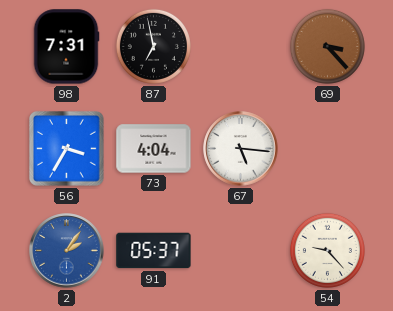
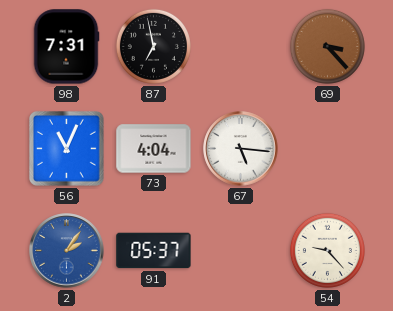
56: 3:35 -> 11:04
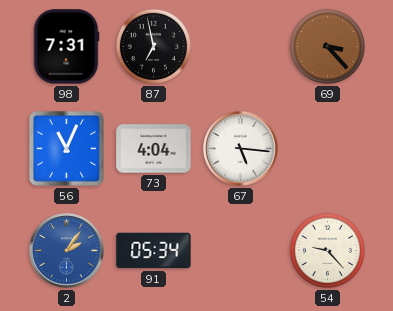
91: 05:37 -> 05:34
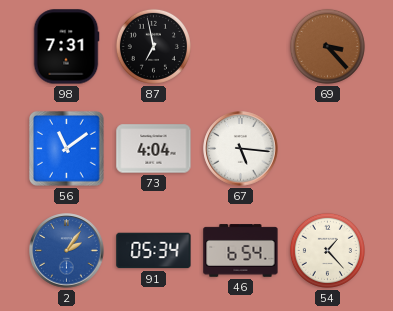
56: 11:04 -> 11:09
46: none -> 6:54
54: 9:23 -> 1:23
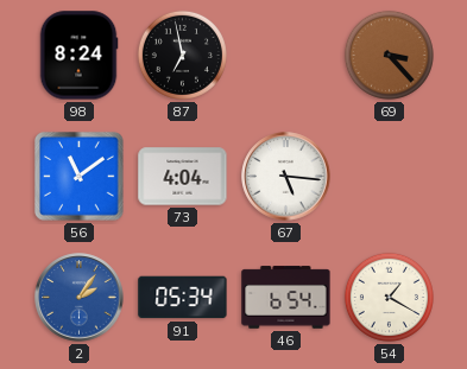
98: 7:31 -> 8:24
54: 1:23 -> 1:20
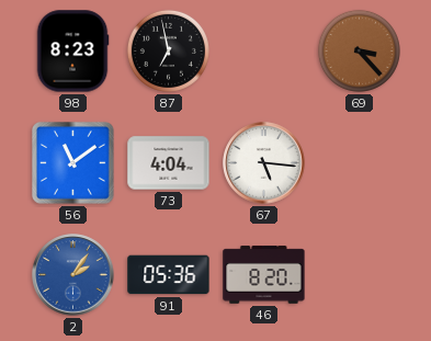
98: 8:24 -> 8:23
91: 05:34 -> 05:36
46: 6:54 -> 8:20
54: 1:20 -> none
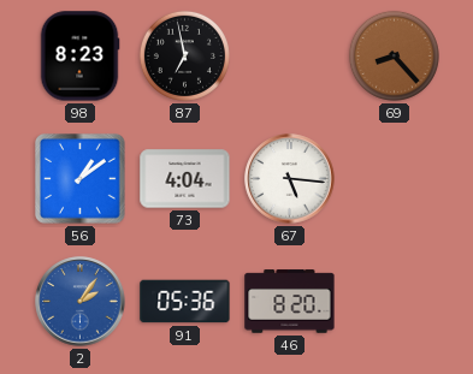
69: 3:23 -> 8:23
56: 11:09 -> 1:09
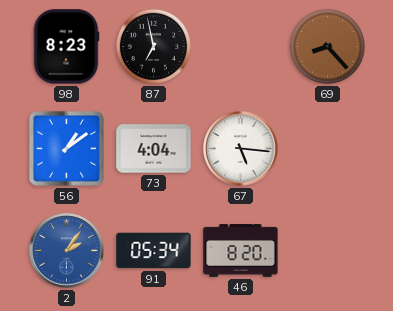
91: 05:36 -> 05:34
